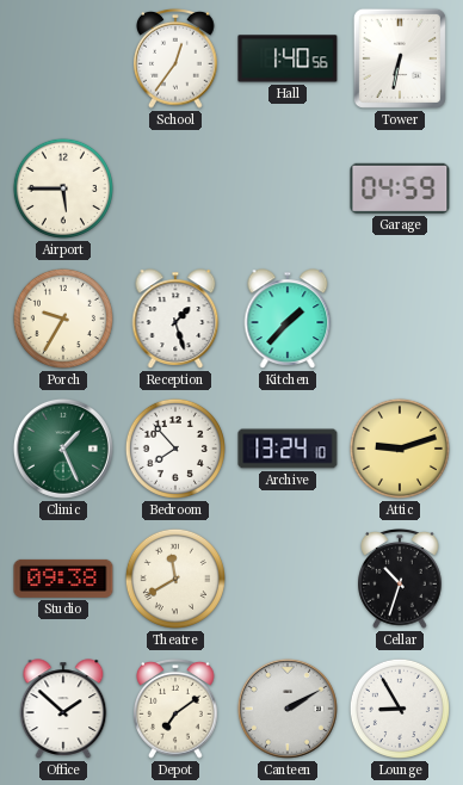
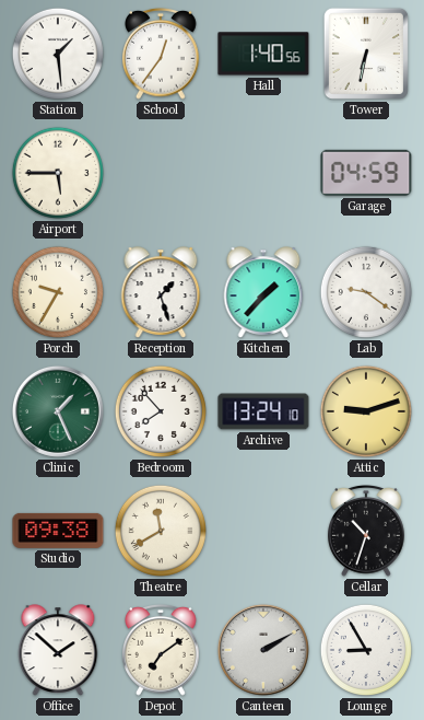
Station: none -> 1:29
Lab: none -> 9:21
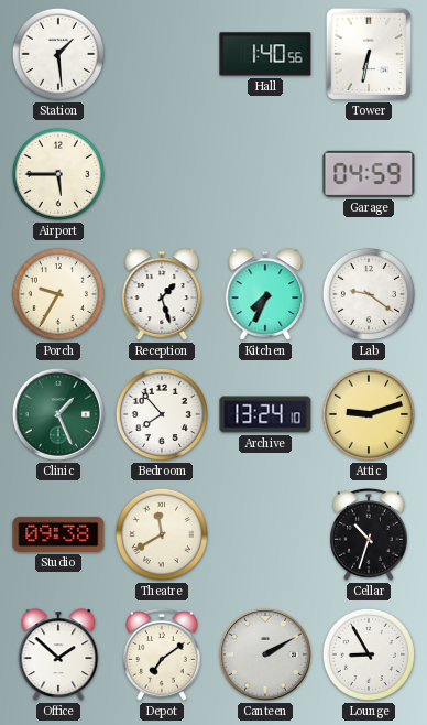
School: 12:36 -> none
Kitchen: 1:37 -> 7:34
